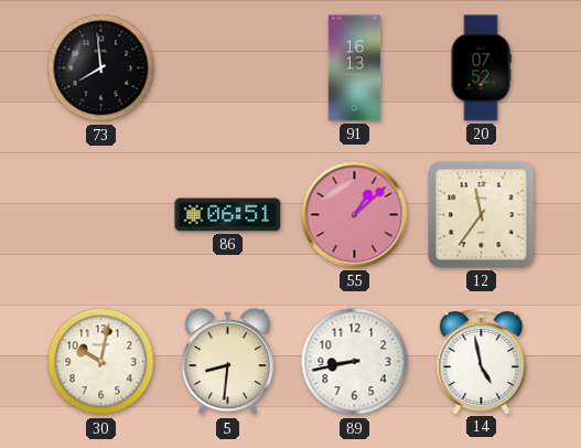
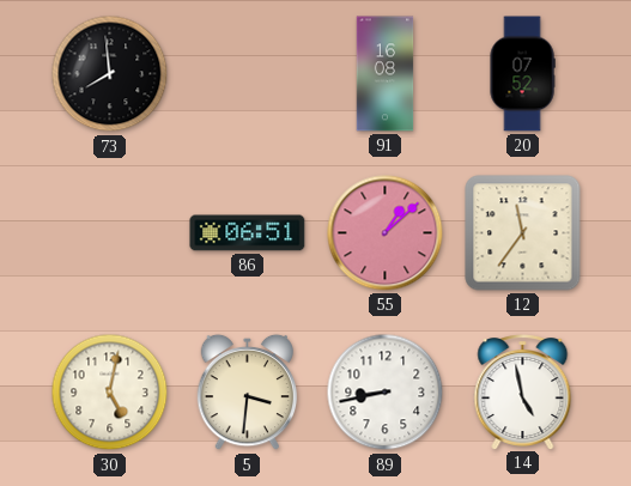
91: 16:13 -> 16:08
30: 10:02 -> 5:02
5: 8:31 -> 3:31
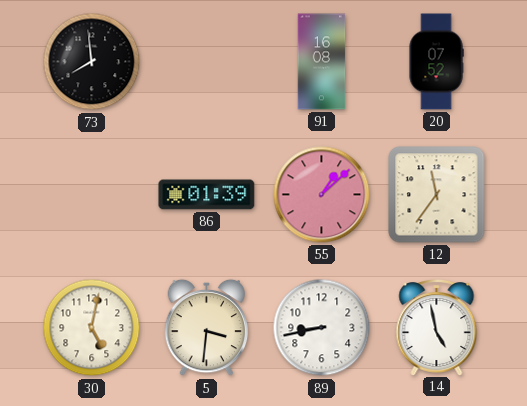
86: 06:51 -> 01:39
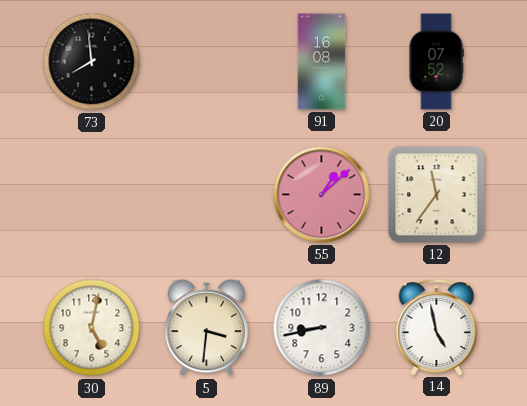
86: 01:39 -> none
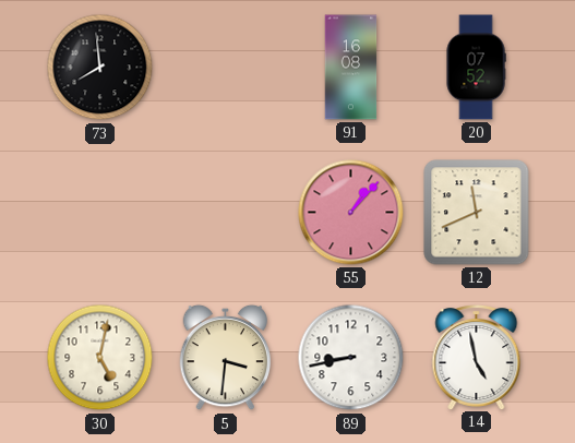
55: 1:08 -> 1:07
12: 11:36 -> 11:41
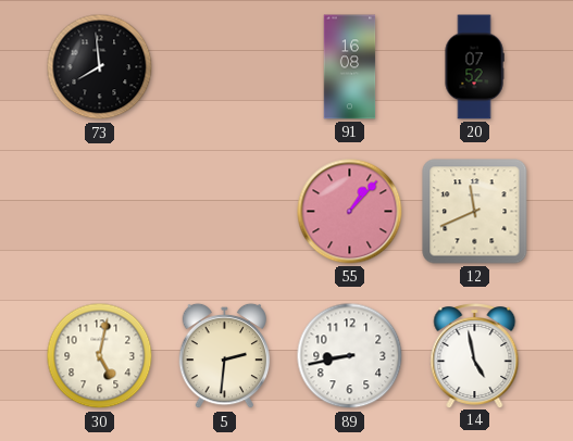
5: 3:31 -> 2:31
